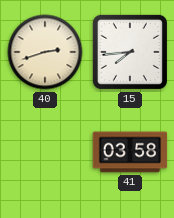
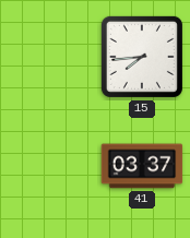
40: 2:42 -> none
41: 03:58 -> 03:37
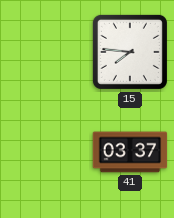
15: 7:44 -> 7:46
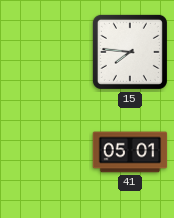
41: 03:37 -> 05:01
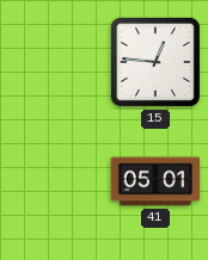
15: 7:46 -> 12:46
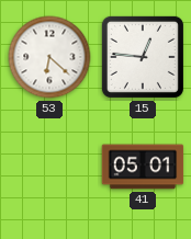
53: none -> 6:22
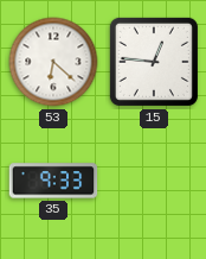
35: none -> 9:33
41: 05:01 -> none
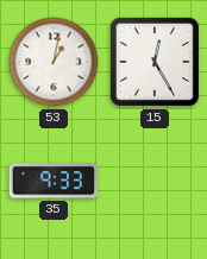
53: 6:22 -> 1:02
15: 12:46 -> 12:25
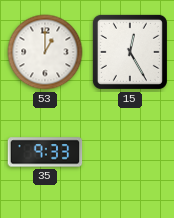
53: 1:02 -> 1:00
